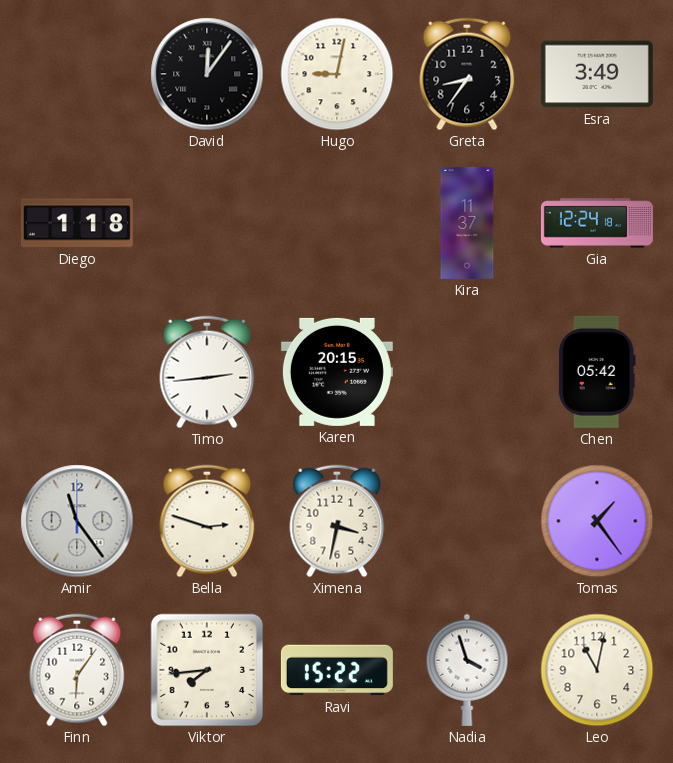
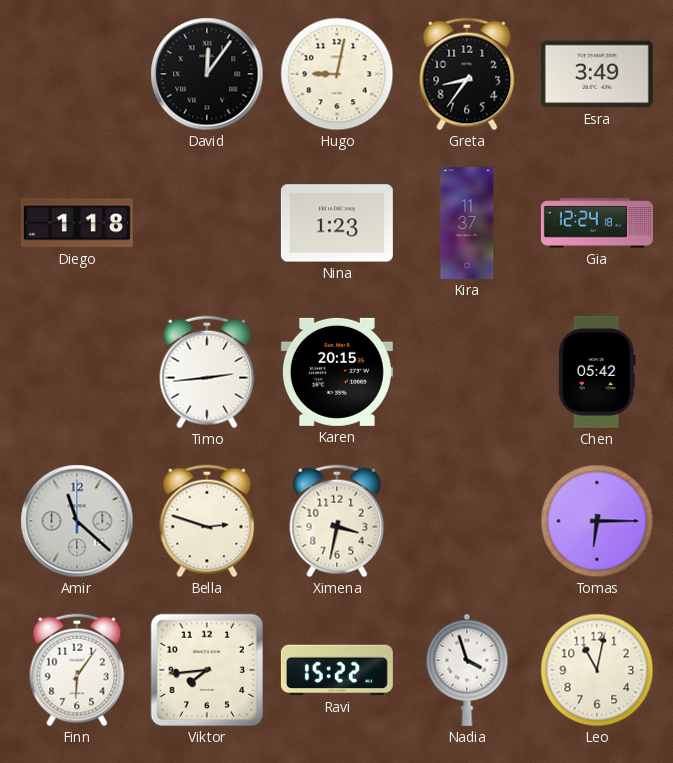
Nina: none -> 1:23
Amir: 11:24 -> 11:22
Tomas: 1:24 -> 6:15
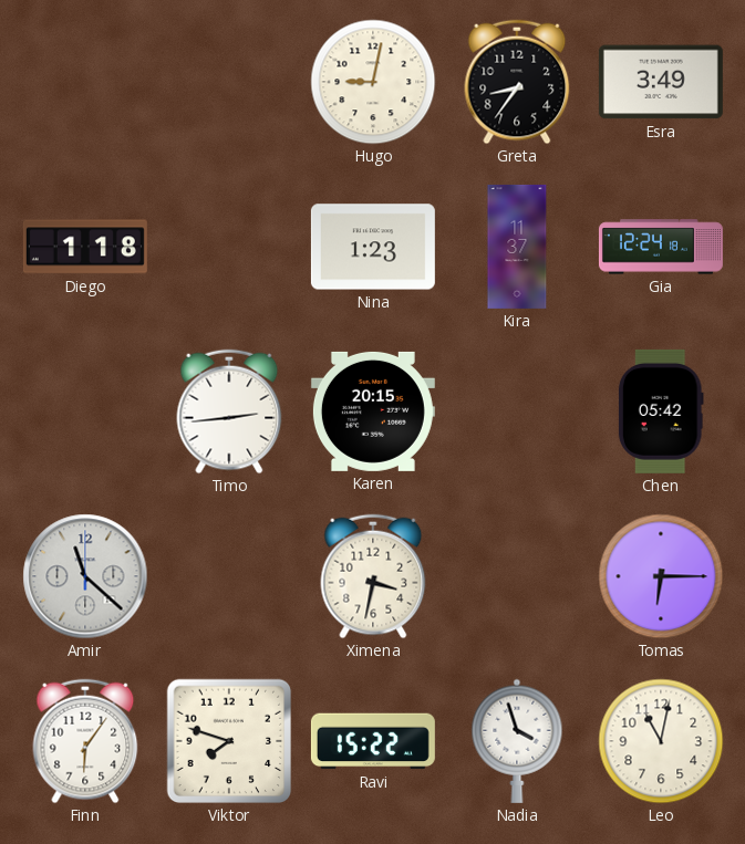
David: 12:06 -> none
Bella: 2:48 -> none
Viktor: 7:44 -> 7:48
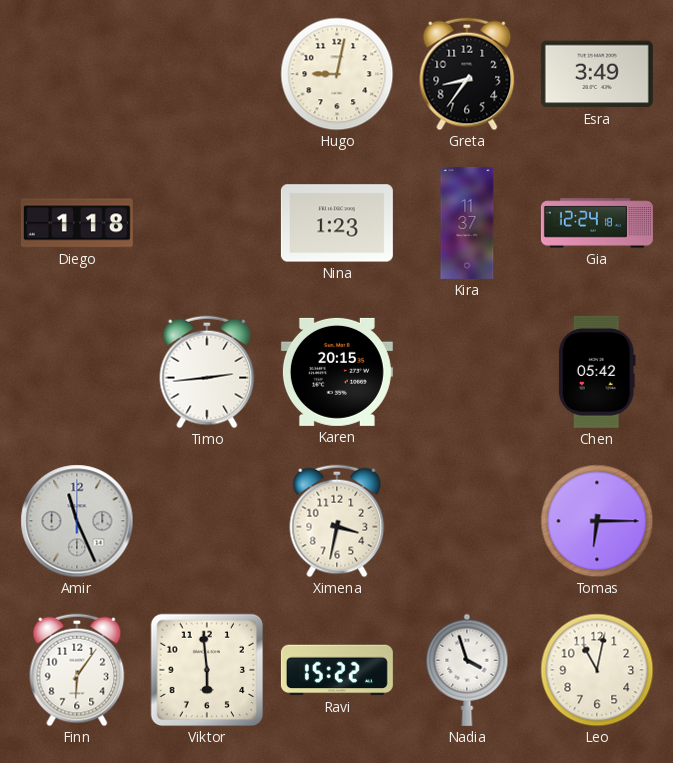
Amir: 11:22 -> 11:26
Viktor: 7:48 -> 5:59
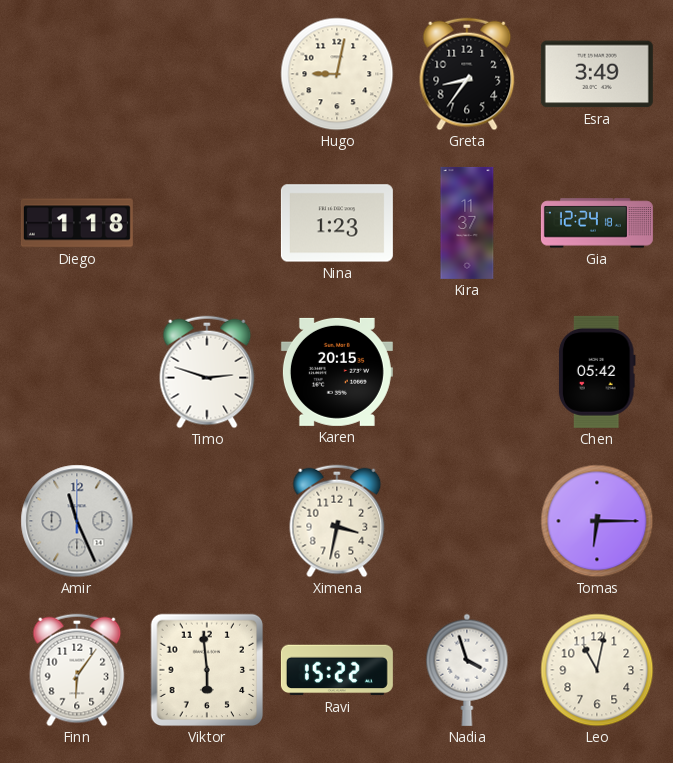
Timo: 2:44 -> 2:48
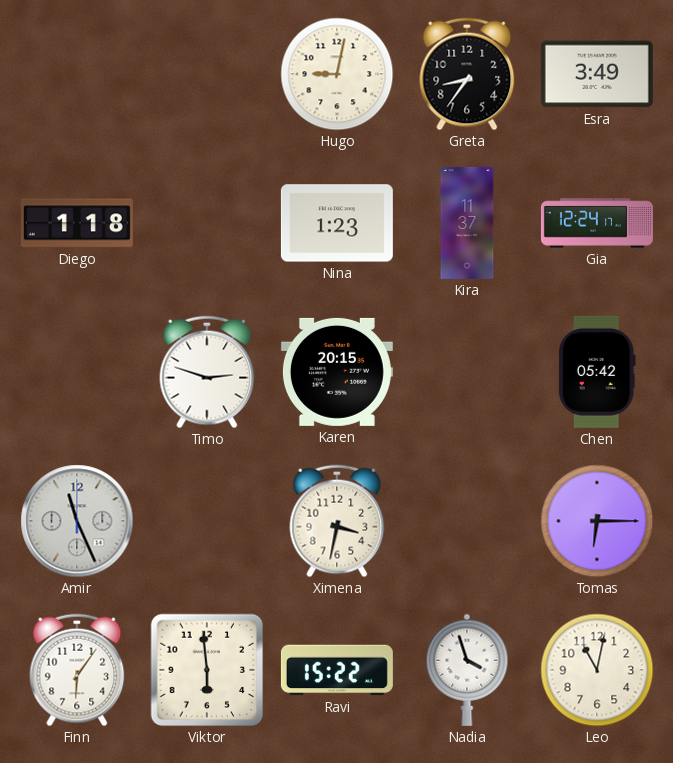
Gia: 12:24:18 -> 12:24:17
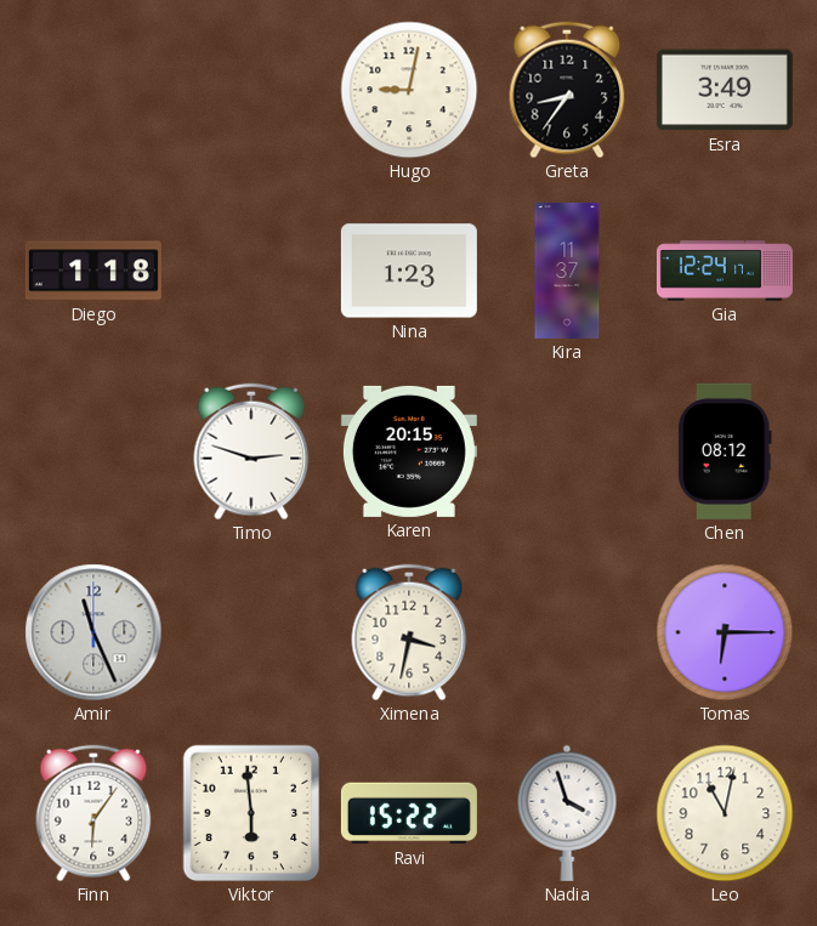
Chen: 05:42 -> 08:12
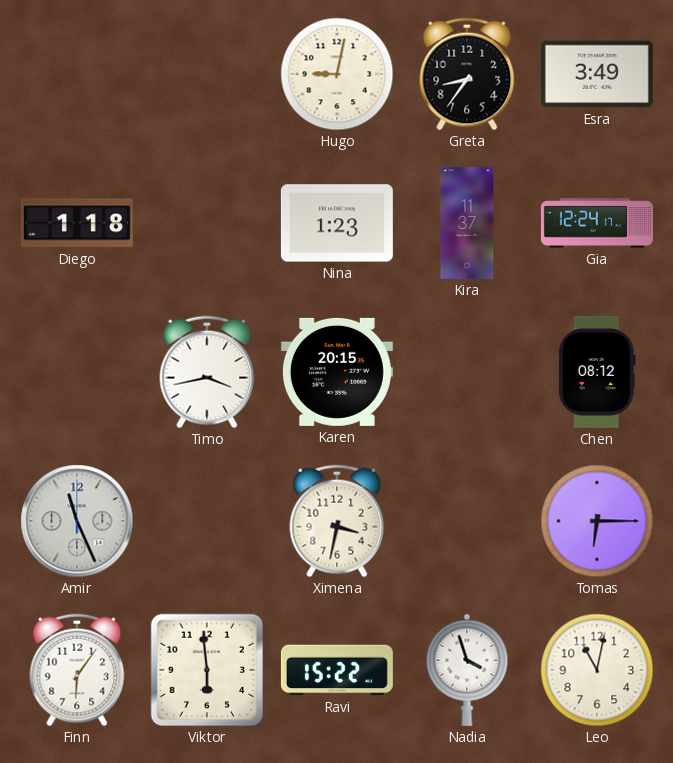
Timo: 2:48 -> 3:43
